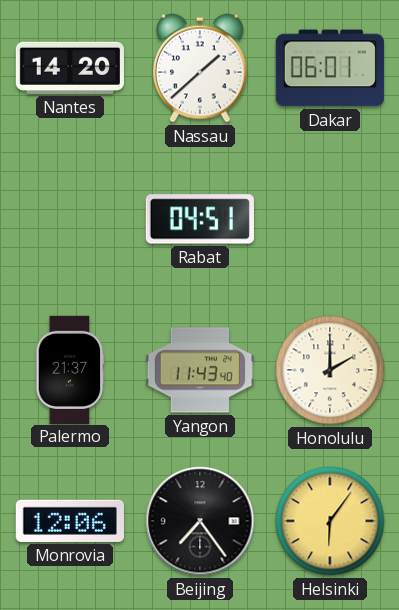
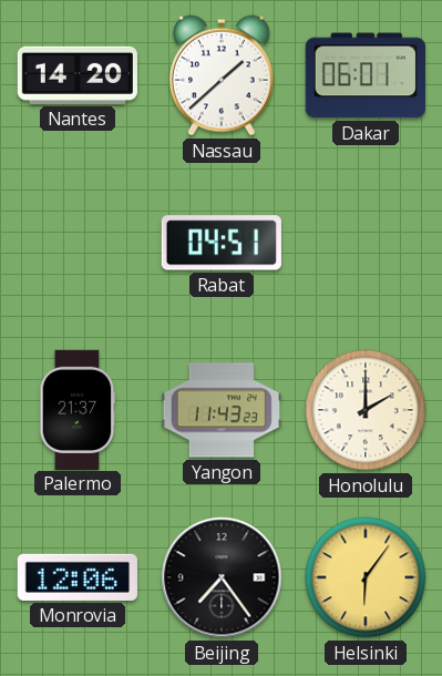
Yangon: 11:43:40 -> 11:43:23
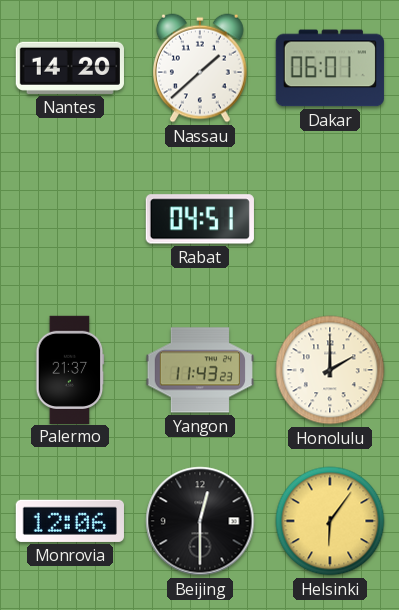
Beijing: 7:24 -> 12:30
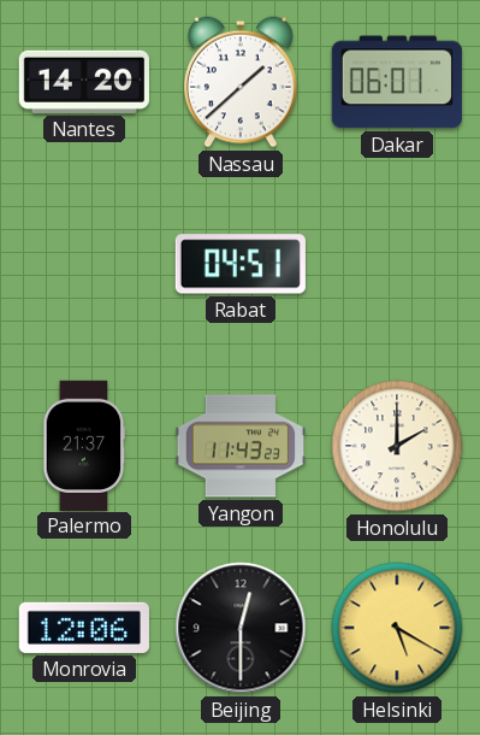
Helsinki: 6:06 -> 5:20
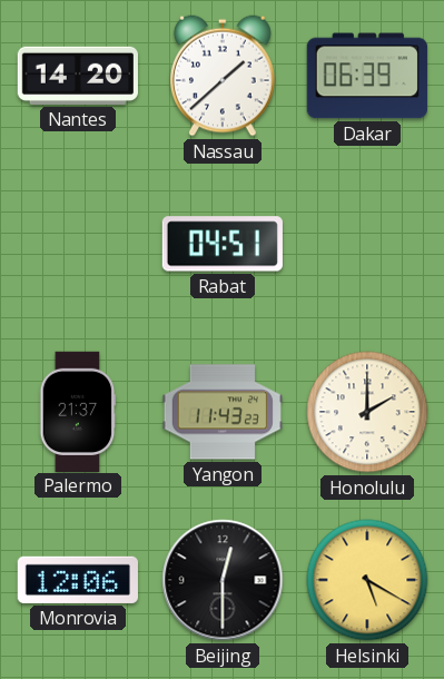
Dakar: 06:01 -> 06:39
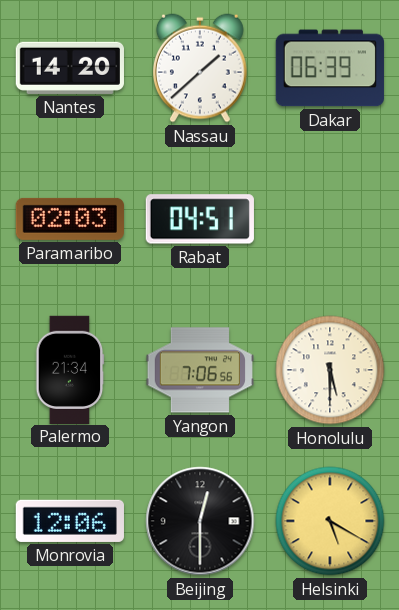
Paramaribo: none -> 02:03
Palermo: 21:37 -> 21:34
Yangon: 11:43 -> 7:06
Honolulu: 2:00 -> 5:30
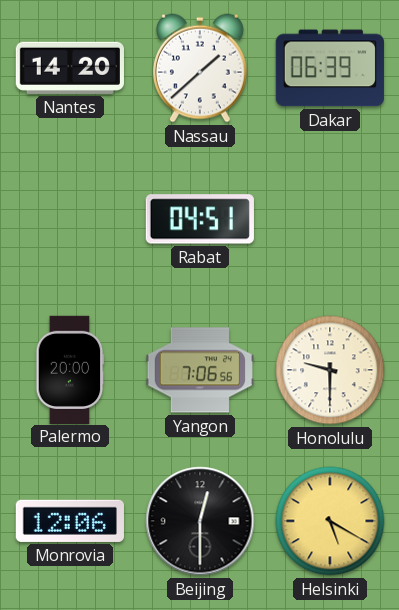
Paramaribo: 02:03 -> none
Palermo: 21:34 -> 20:00
Honolulu: 5:30 -> 9:30
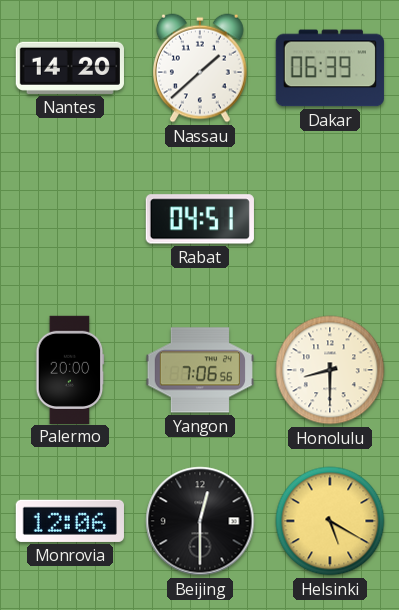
Honolulu: 9:30 -> 8:30
